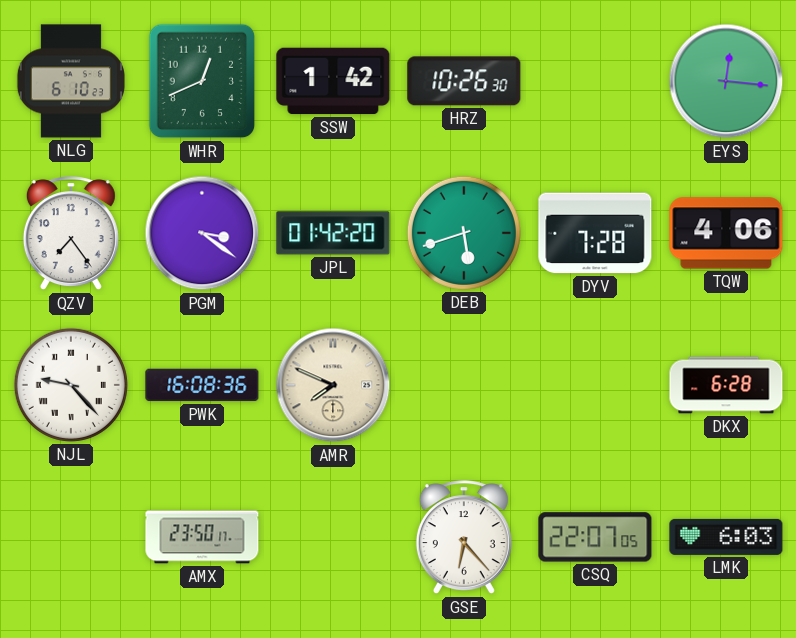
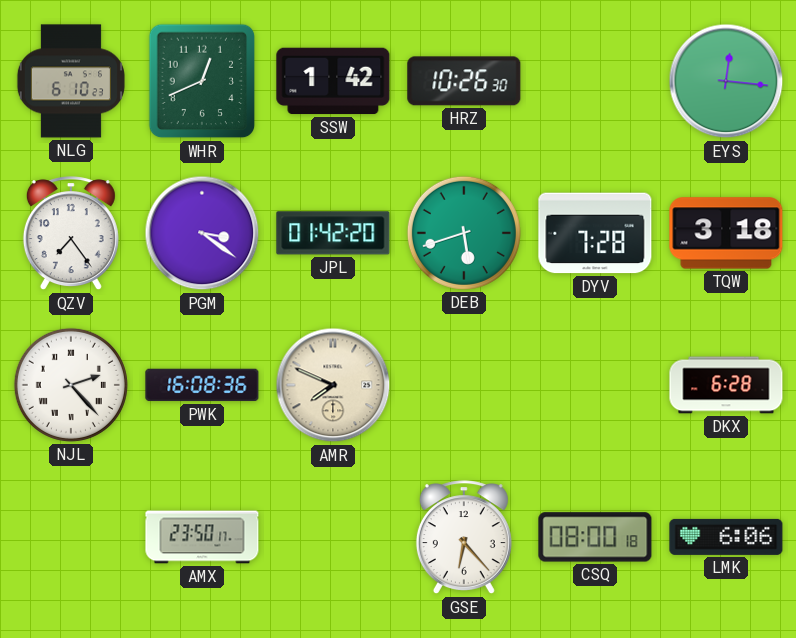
TQW: 4:06 -> 3:18
NJL: 9:23 -> 2:23
CSQ: 22:07 -> 08:00
LMK: 6:03 -> 6:06
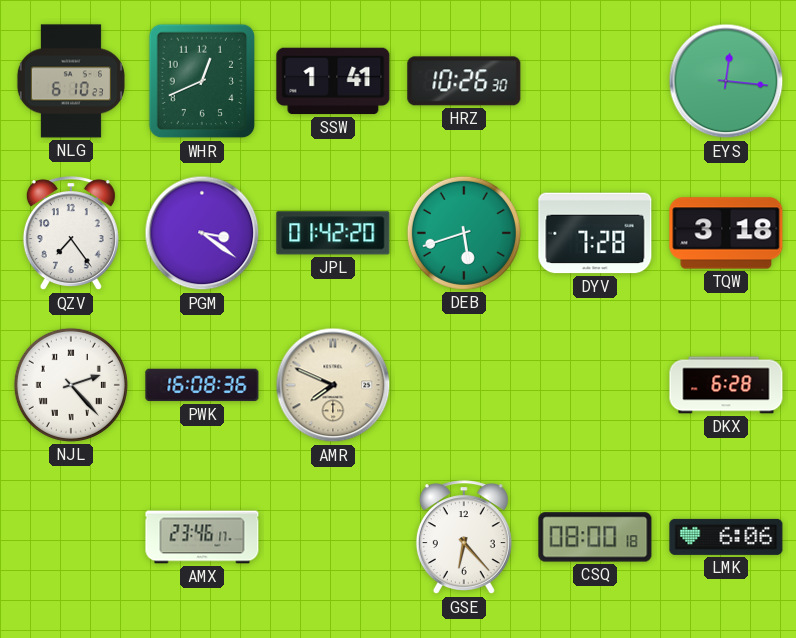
SSW: 1:42 -> 1:41
AMX: 23:50 -> 23:46
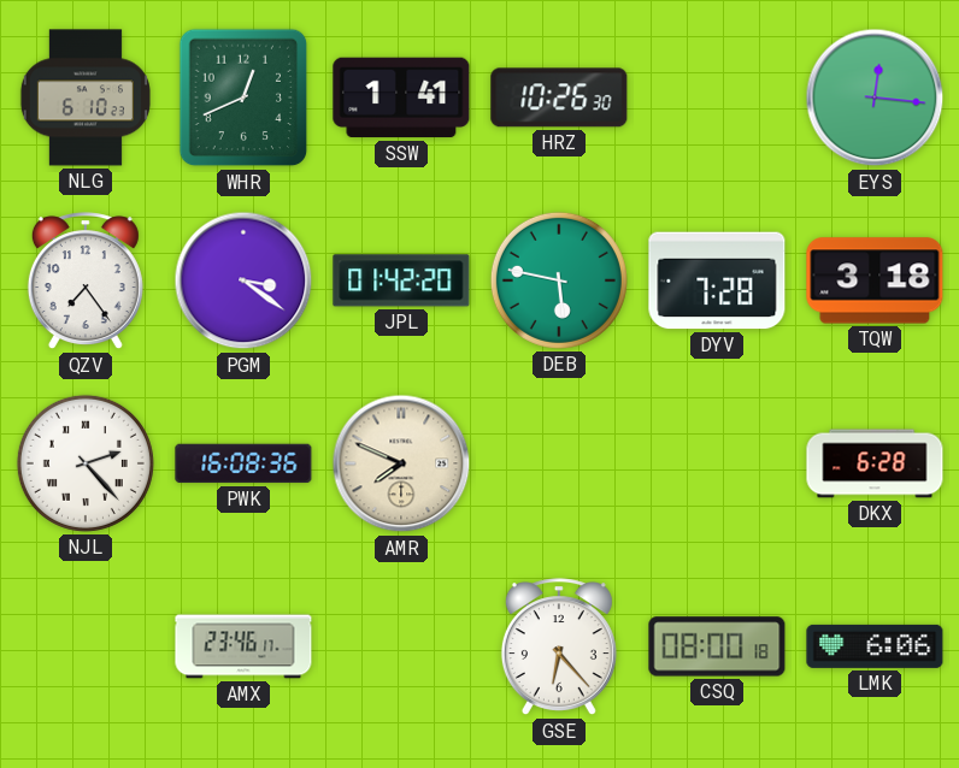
DEB: 5:42 -> 5:47
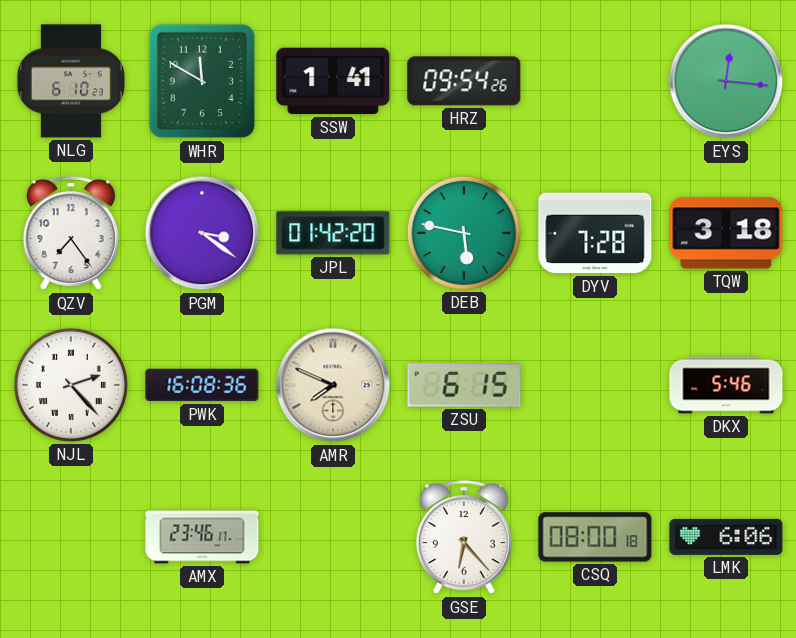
WHR: 12:41 -> 11:50
HRZ: 10:26 -> 09:54
ZSU: none -> 6:15
DKX: 6:28 -> 5:46
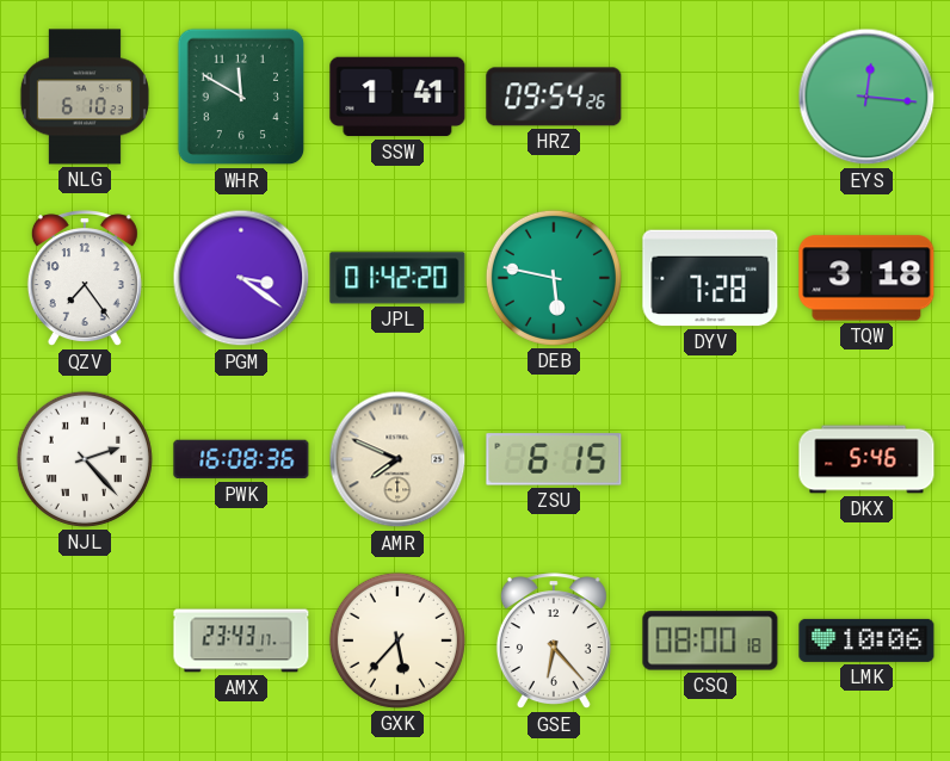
AMX: 23:46 -> 23:43
GXK: none -> 5:37
LMK: 6:06 -> 10:06
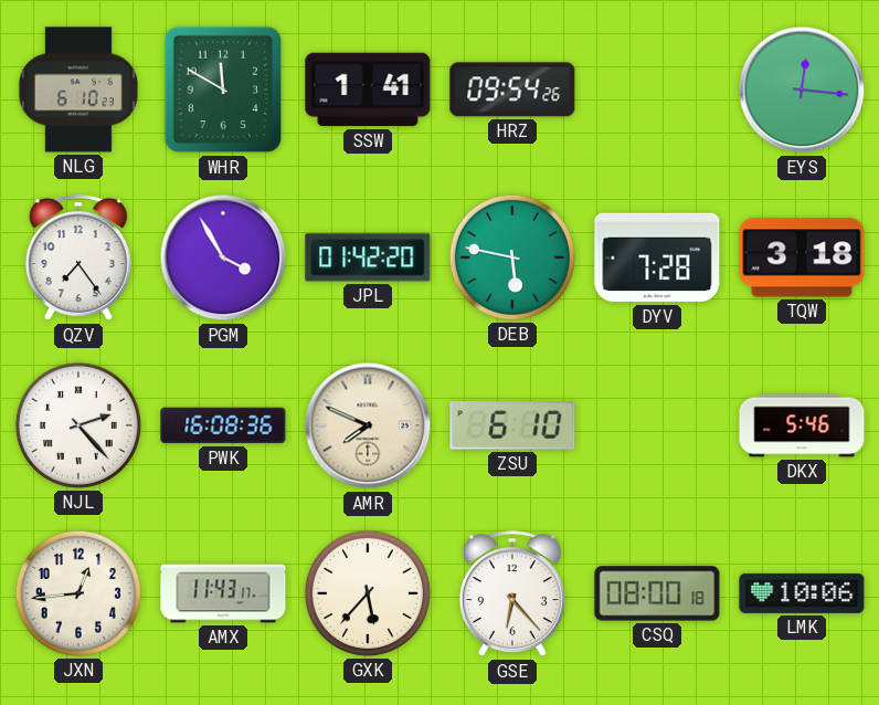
PGM: 3:21 -> 3:55
ZSU: 6:15 -> 6:10
JXN: none -> 12:44
AMX: 23:43 -> 11:43
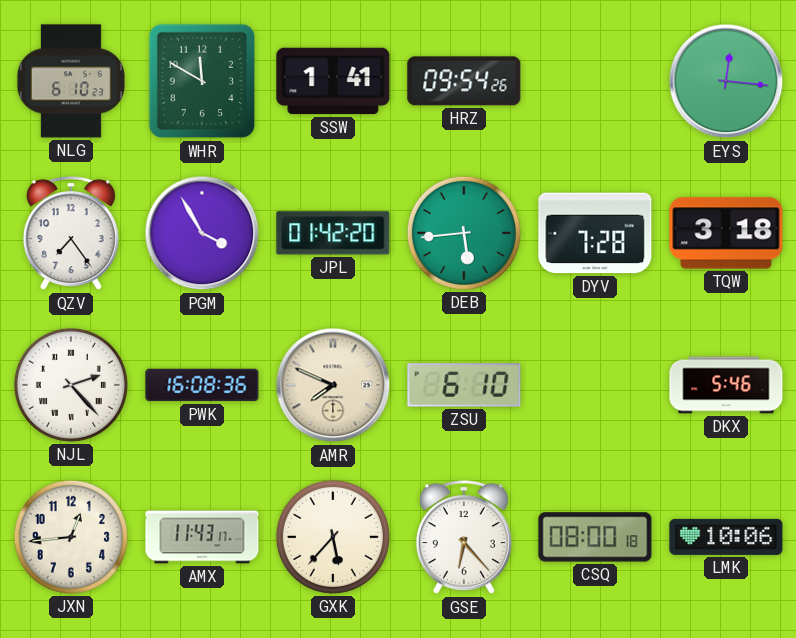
DEB: 5:47 -> 5:44
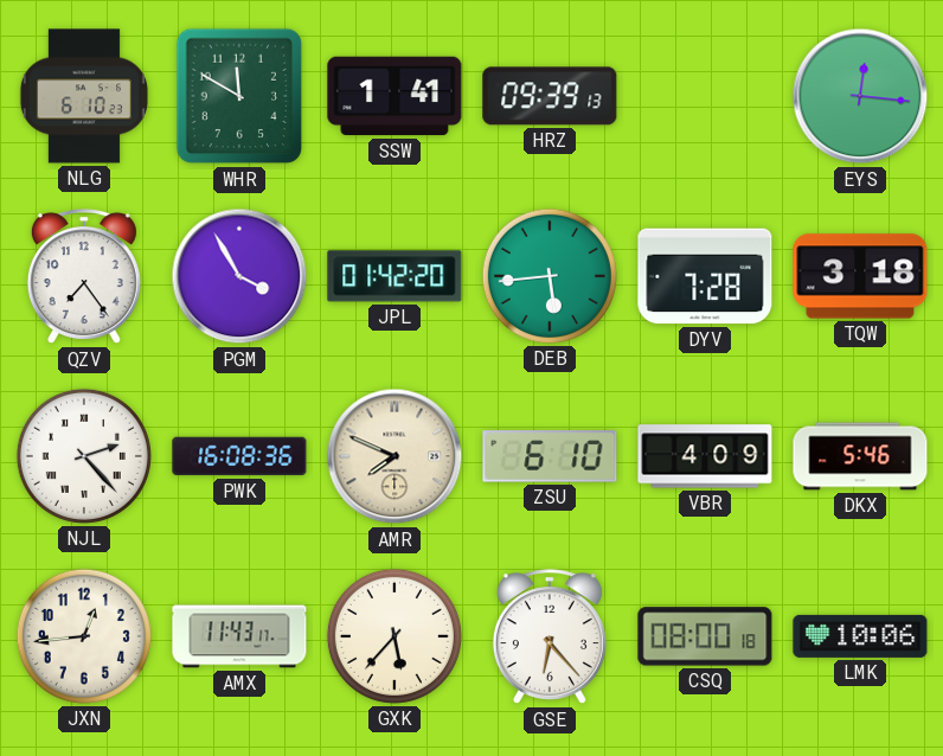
HRZ: 09:54 -> 09:39
VBR: none -> 4:09
